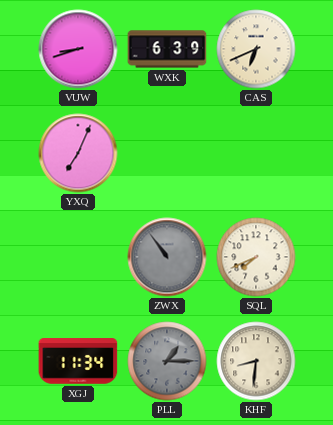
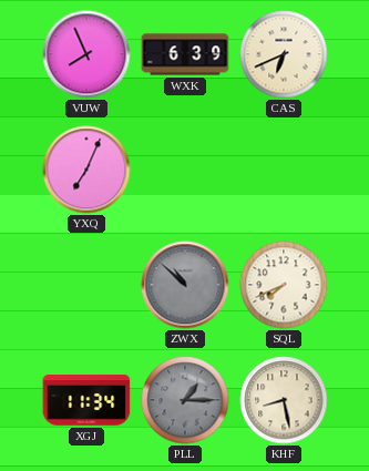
VUW: 8:42 -> 7:56
ZWX: 10:54 -> 10:52
KHF: 8:31 -> 8:28
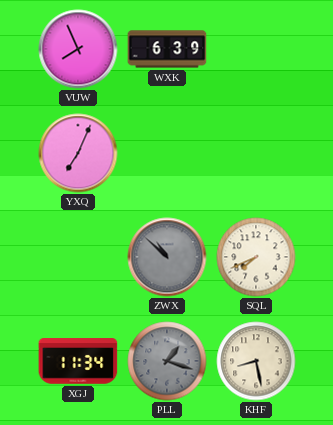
CAS: 6:41 -> none
PLL: 1:15 -> 1:18
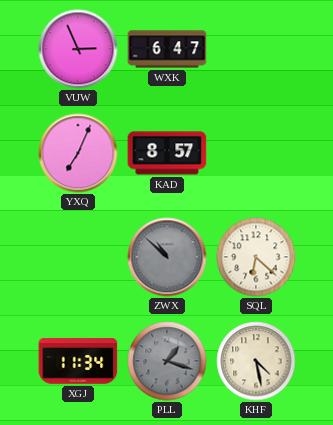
VUW: 7:56 -> 2:56
WXK: 6:39 -> 6:47
KAD: none -> 8:57
SQL: 7:41 -> 6:22
KHF: 8:28 -> 4:28
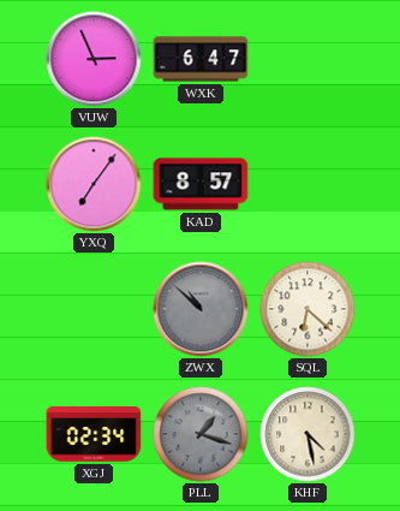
YXQ: 7:04 -> 7:06
XGJ: 11:34 -> 02:34
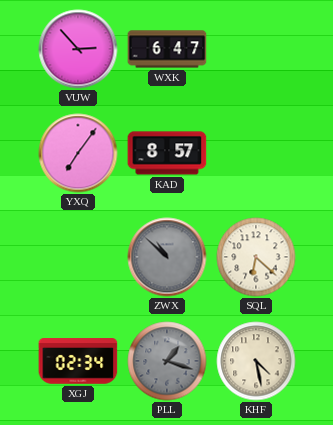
VUW: 2:56 -> 2:53
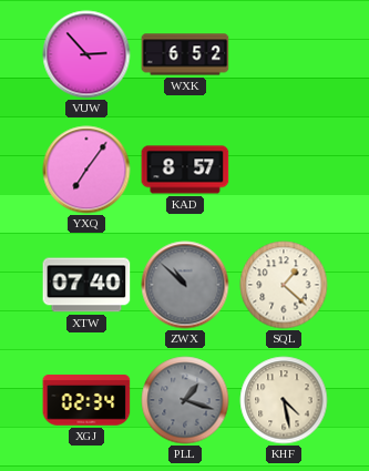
WXK: 6:47 -> 6:52
XTW: none -> 07:40
SQL: 6:22 -> 1:22
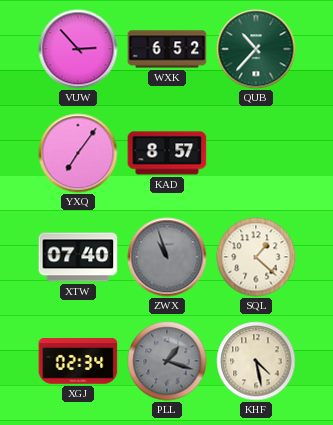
QUB: none -> 10:37
ZWX: 10:52 -> 10:57
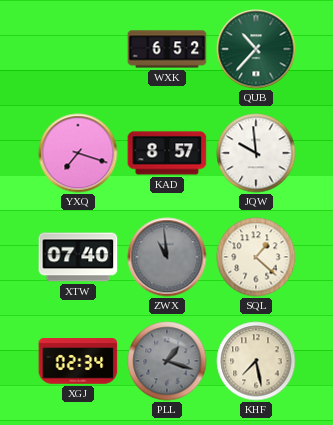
VUW: 2:53 -> none
YXQ: 7:06 -> 7:18
JQW: none -> 9:59
ZWX: 10:57 -> 10:59
KHF: 4:28 -> 7:28
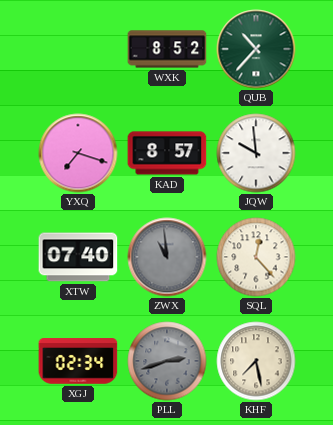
WXK: 6:52 -> 8:52
SQL: 1:22 -> 12:23
PLL: 1:18 -> 2:42
